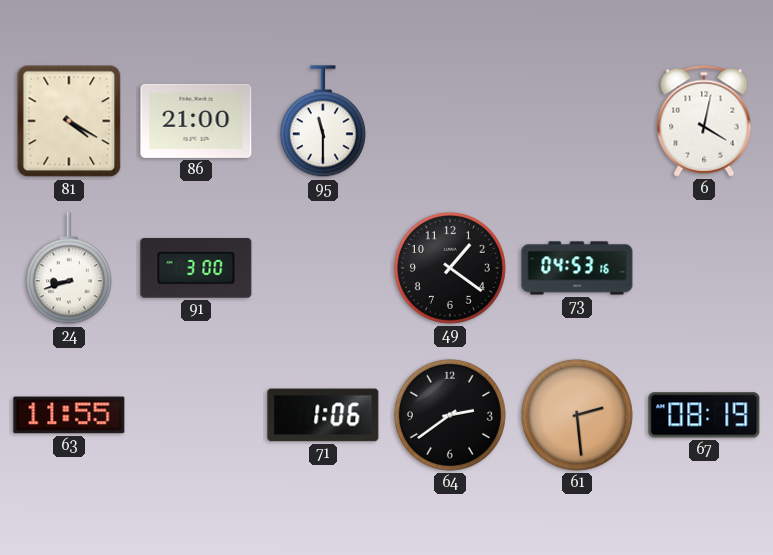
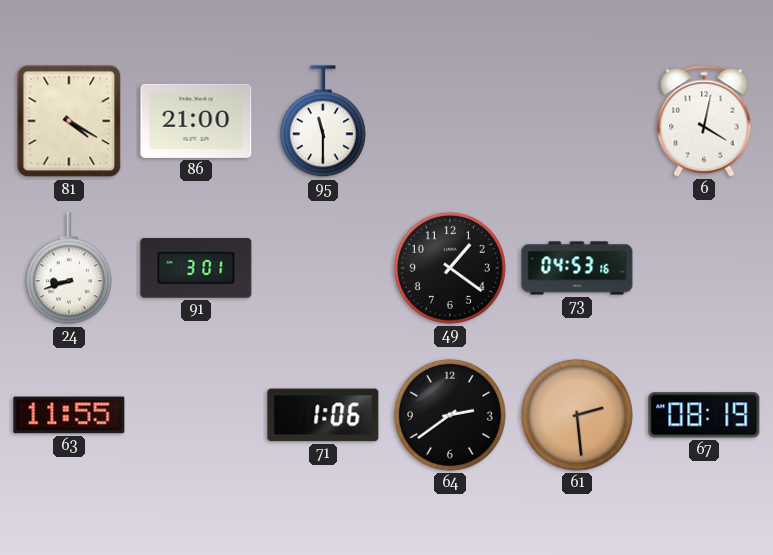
91: 3:00 -> 3:01
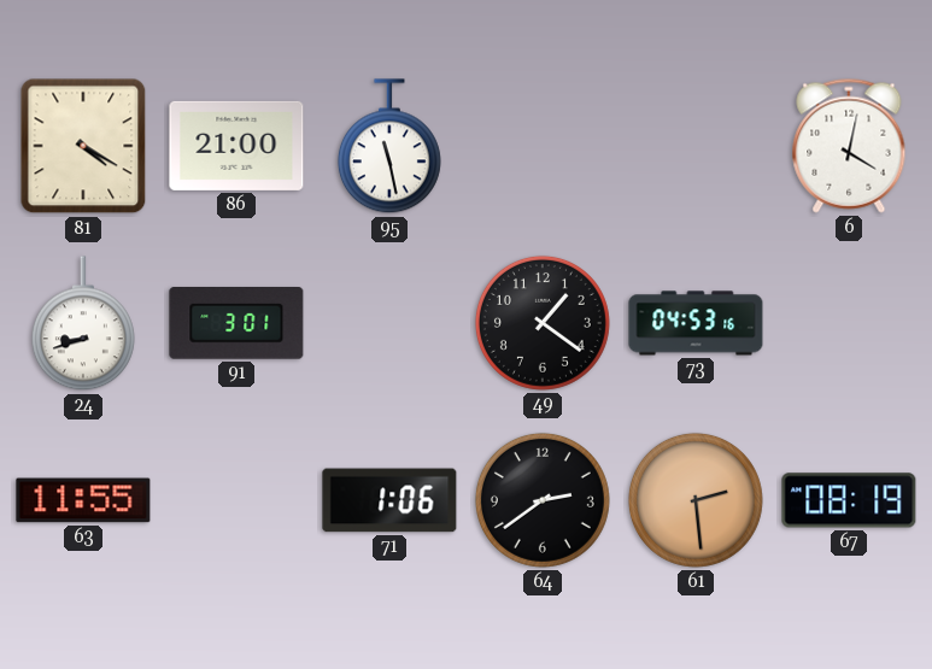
95: 11:30 -> 11:28
